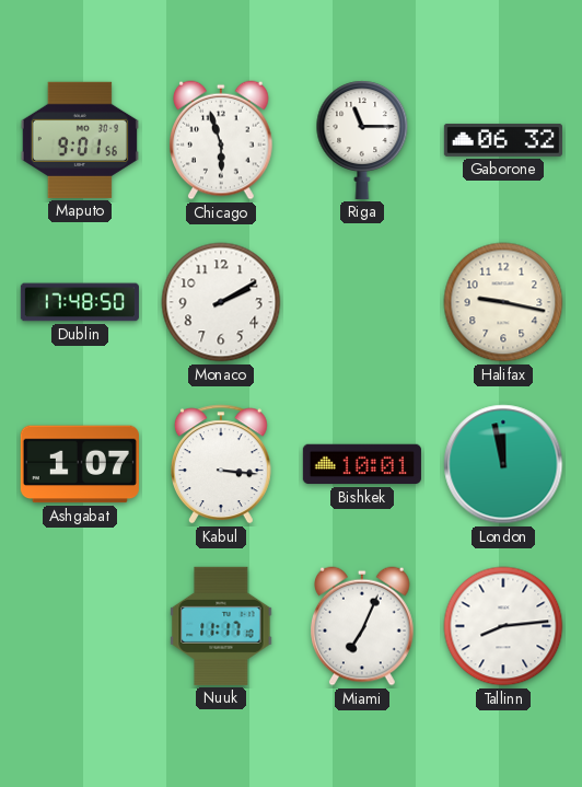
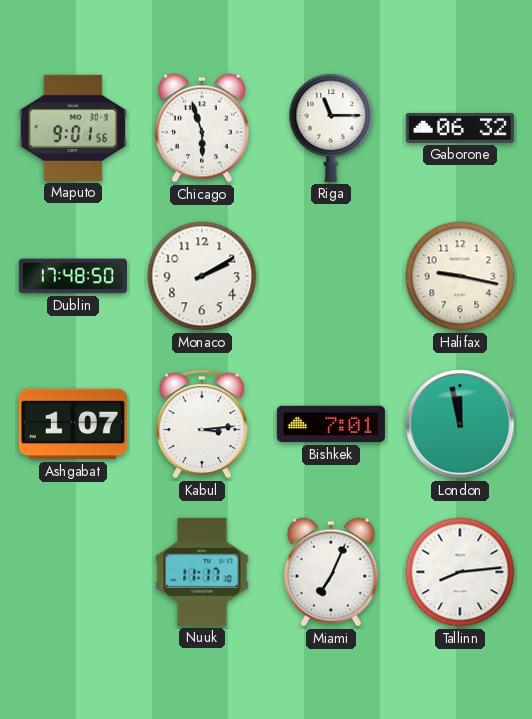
Kabul: 3:16 -> 3:14
Bishkek: 10:01 -> 7:01
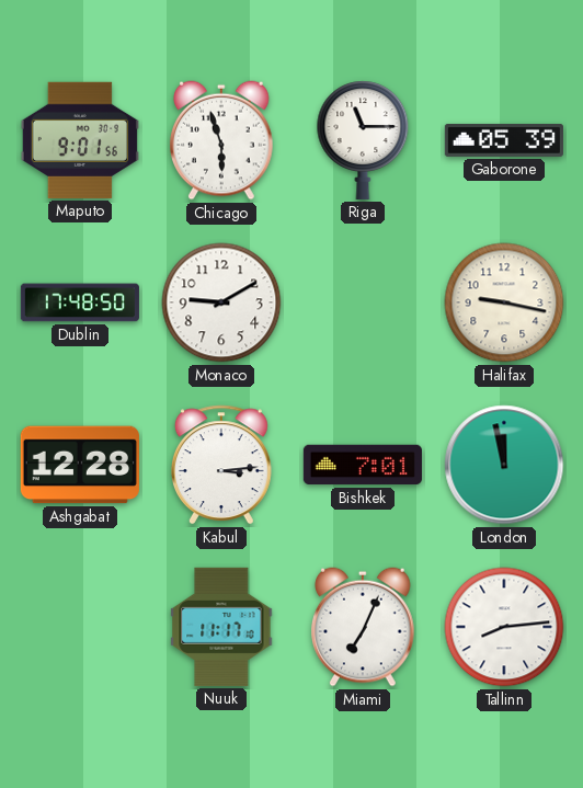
Gaborone: 06:32 -> 05:39
Monaco: 2:10 -> 9:10
Ashgabat: 1:07 -> 12:28
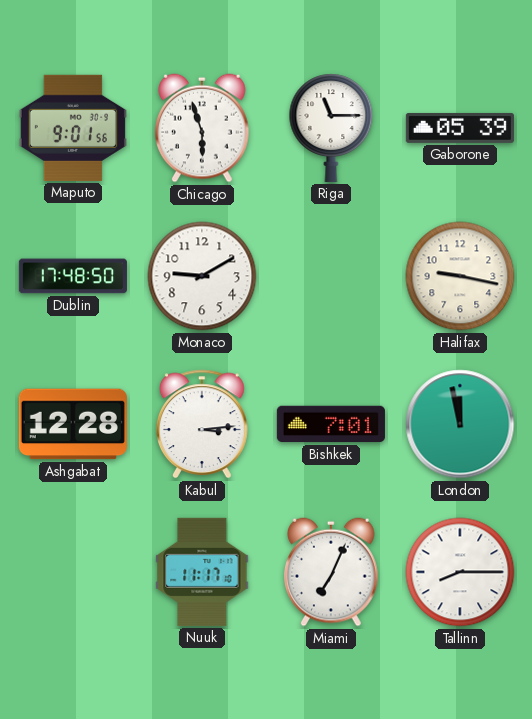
Tallinn: 8:14 -> 8:15
